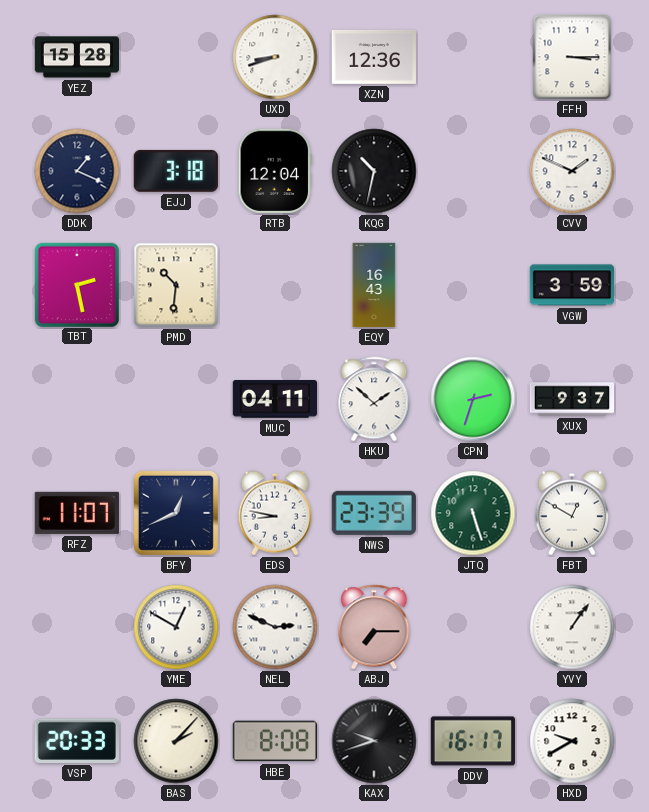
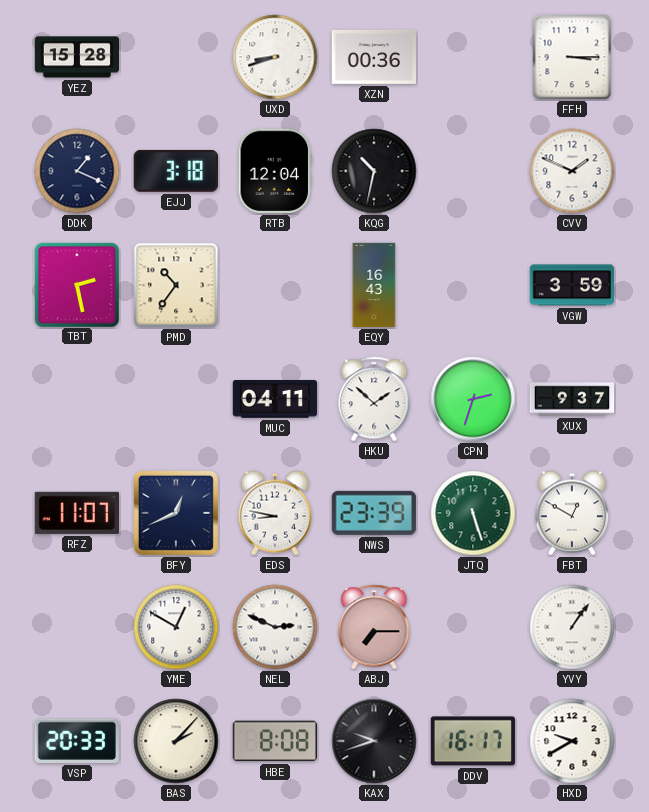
XZN: 12:36 -> 00:36
PMD: 10:31 -> 10:36
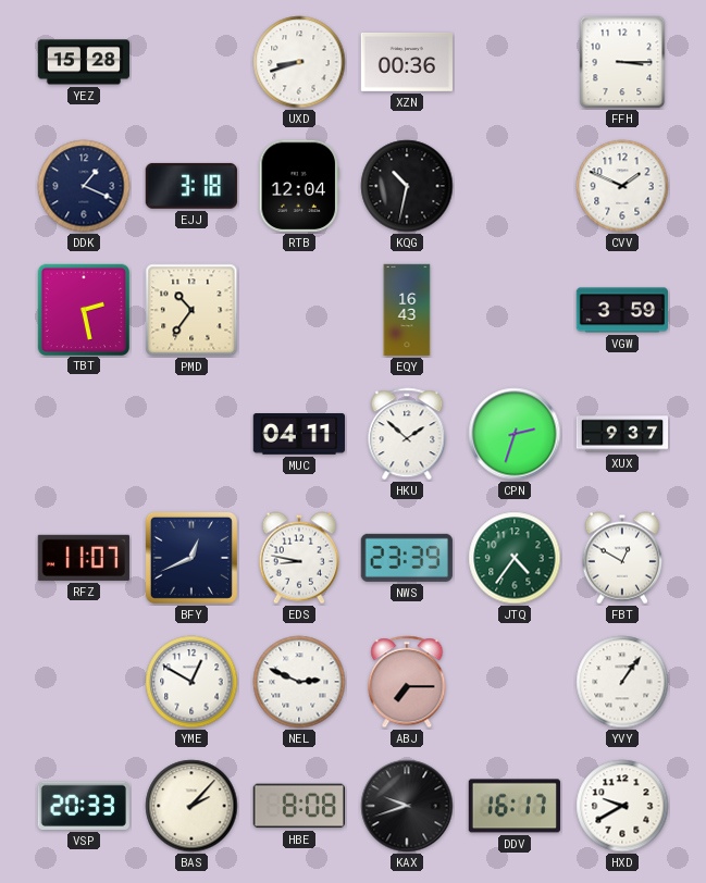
JTQ: 5:27 -> 4:36
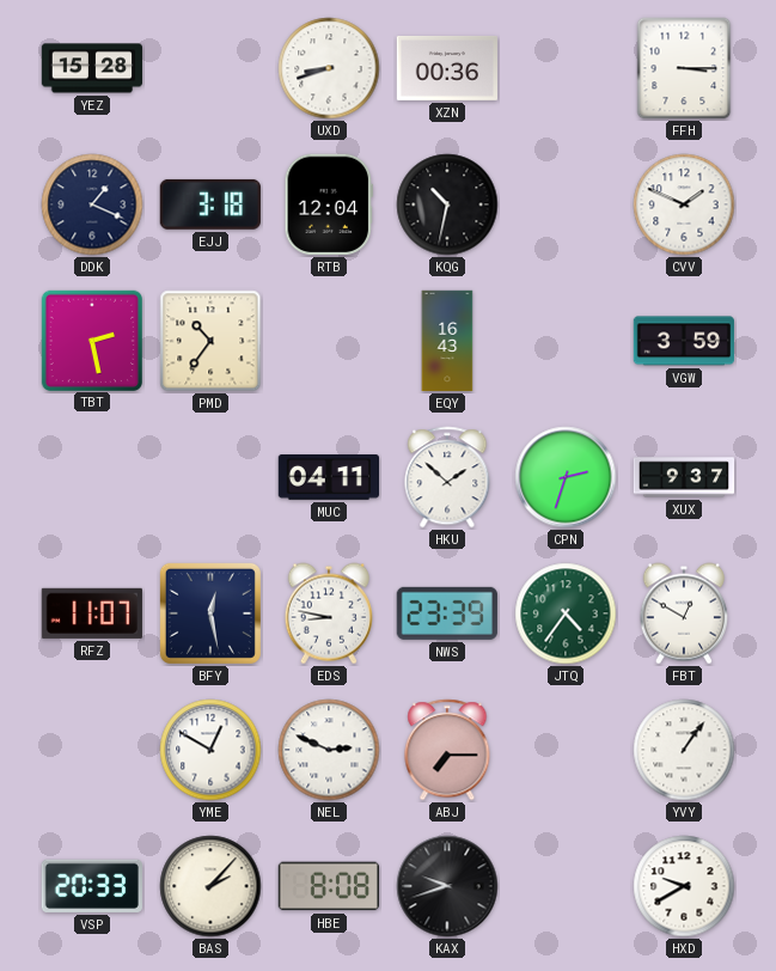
BFY: 12:41 -> 12:28
DDV: 16:17 -> none
